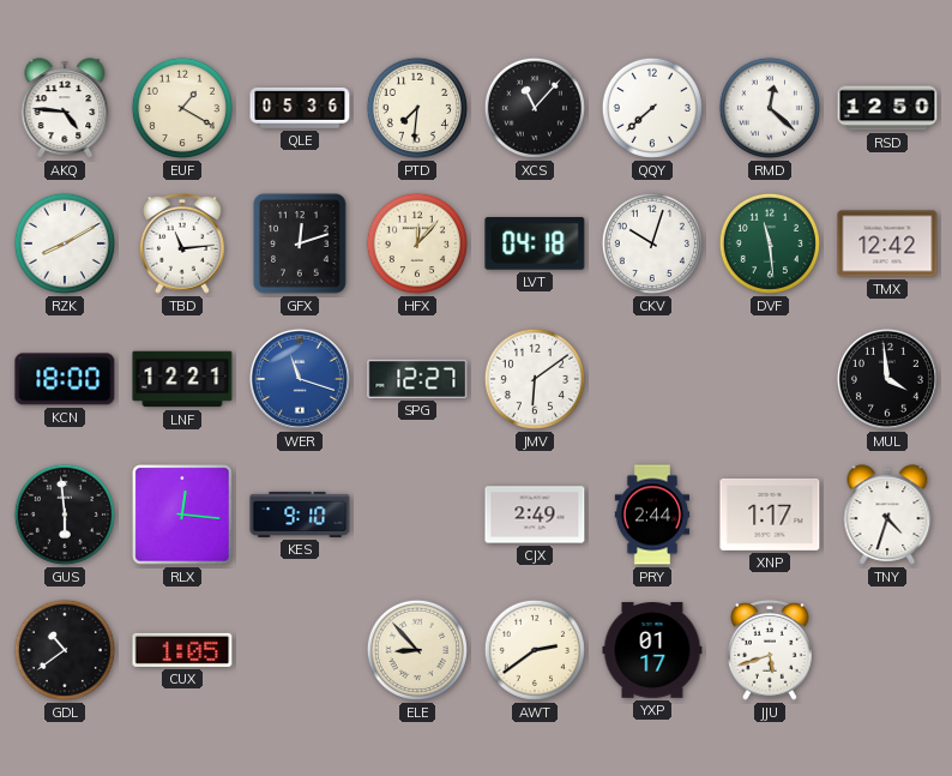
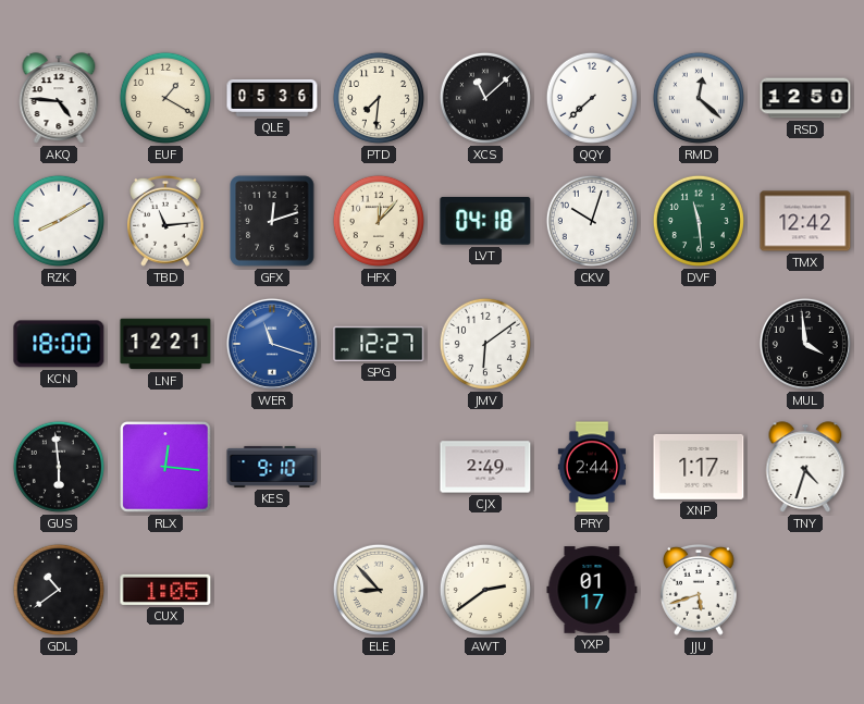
XCS: 11:07 -> 11:08
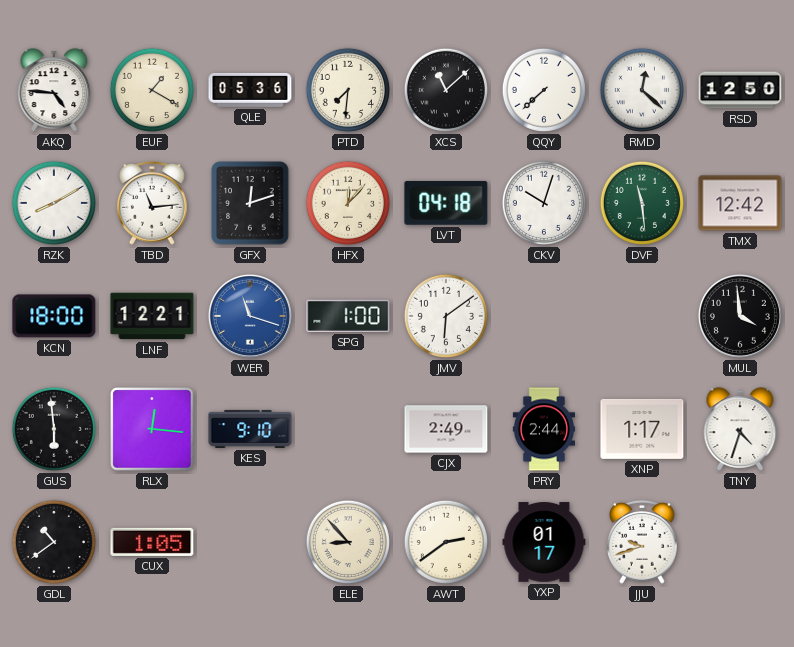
SPG: 12:27 -> 1:00
JJU: 5:42 -> 9:42
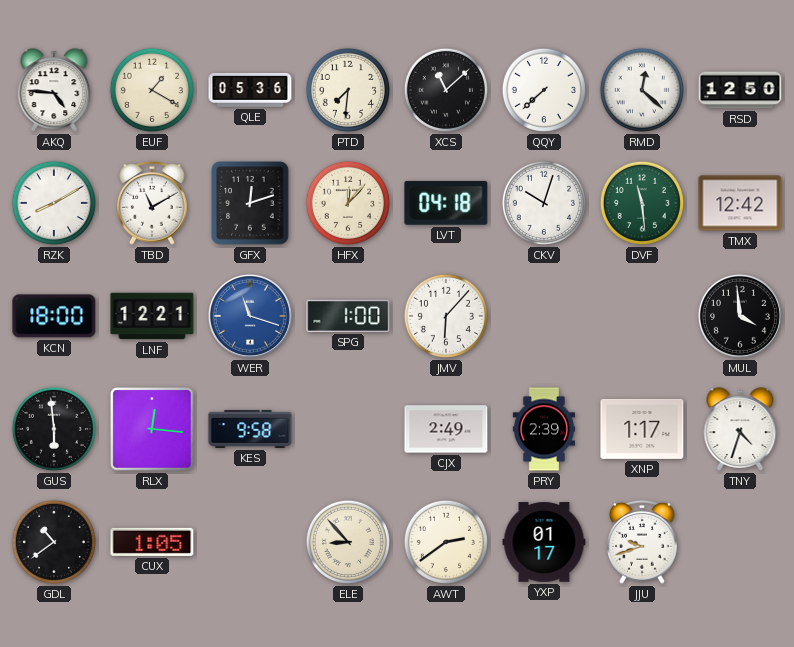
TBD: 11:14 -> 11:10
JMV: 6:09 -> 6:07
KES: 9:10 -> 9:58
PRY: 2:44 -> 2:39
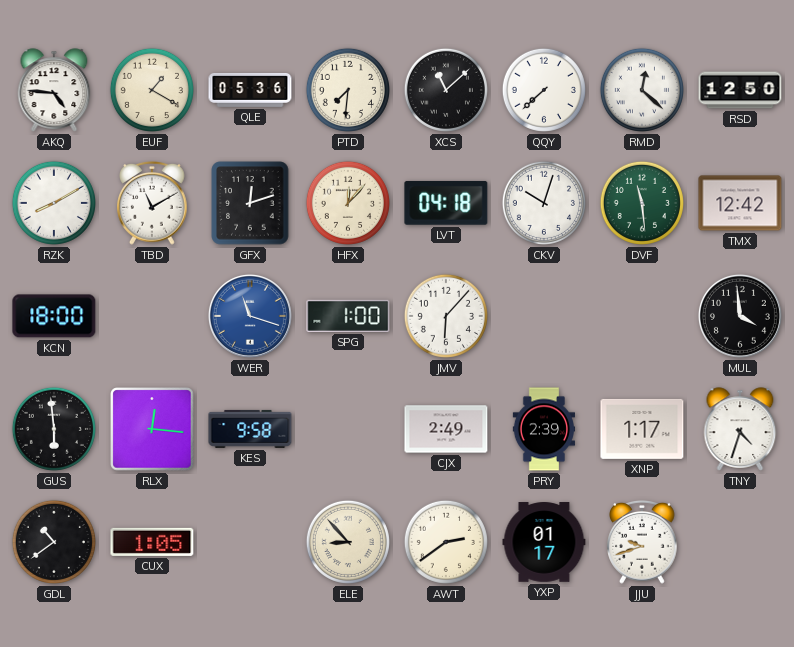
LNF: 12:21 -> none
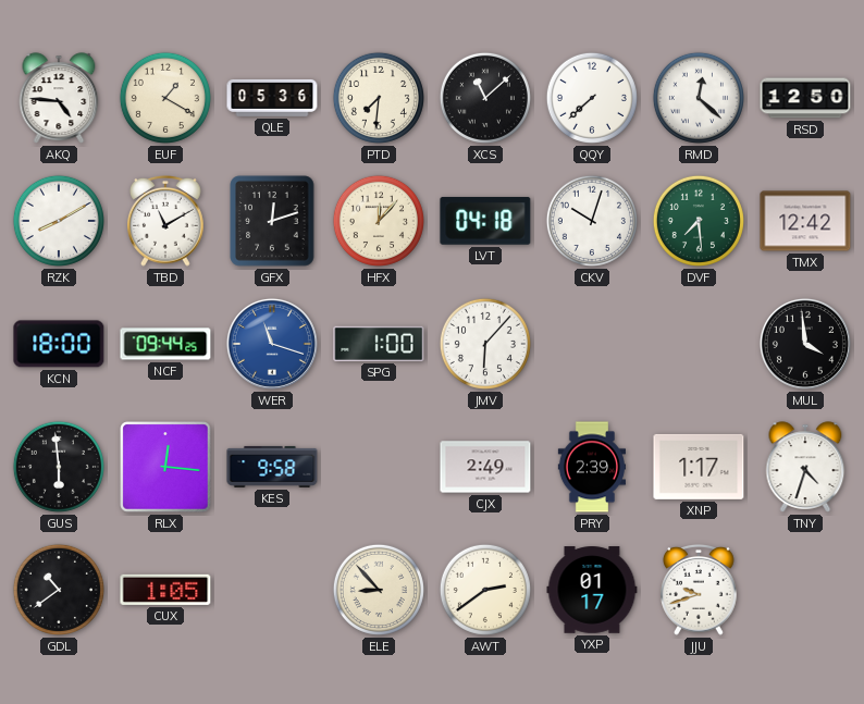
DVF: 11:29 -> 7:29
NCF: none -> 09:44
